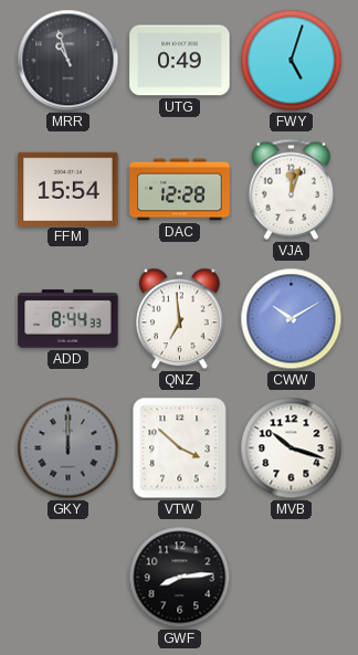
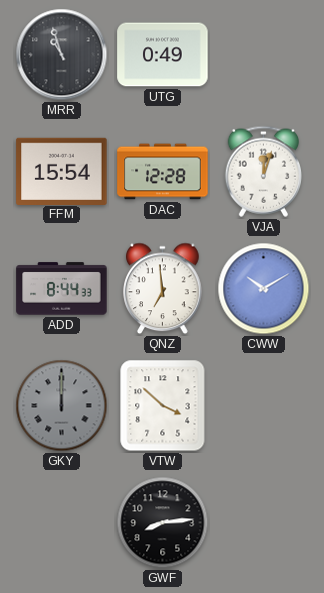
FWY: 5:03 -> none
MVB: 10:18 -> none
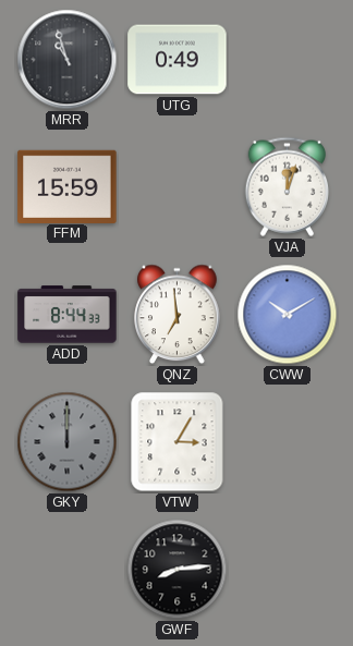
FFM: 15:54 -> 15:59
DAC: 12:28 -> none
VTW: 3:52 -> 3:05
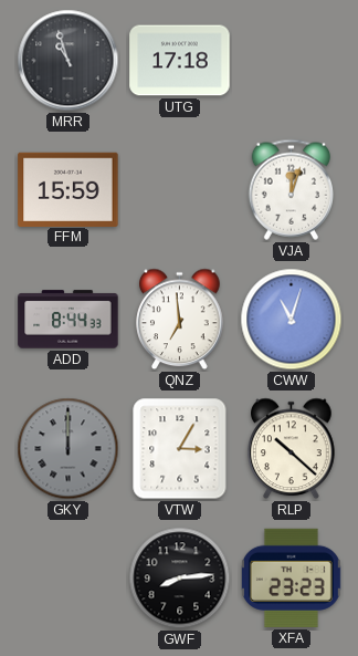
UTG: 0:49 -> 17:18
CWW: 10:10 -> 11:03
RLP: none -> 10:22
XFA: none -> 23:23
